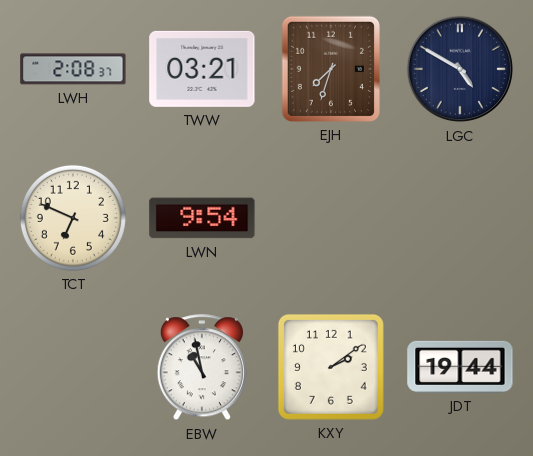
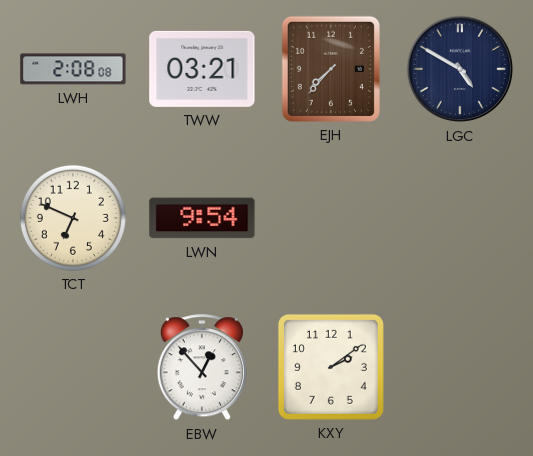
LWH: 2:08:37 -> 2:08:08
EJH: 7:33 -> 7:37
EBW: 10:58 -> 12:53
JDT: 19:44 -> none
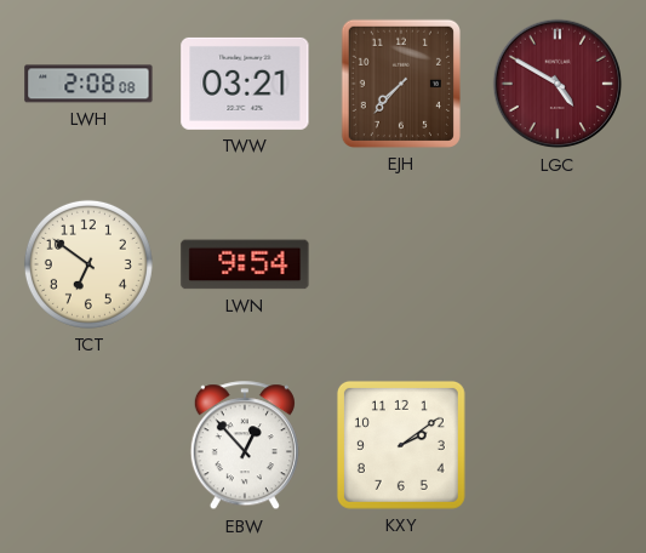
LGC dial: navy -> burgundy
TCT: 6:49 -> 6:51
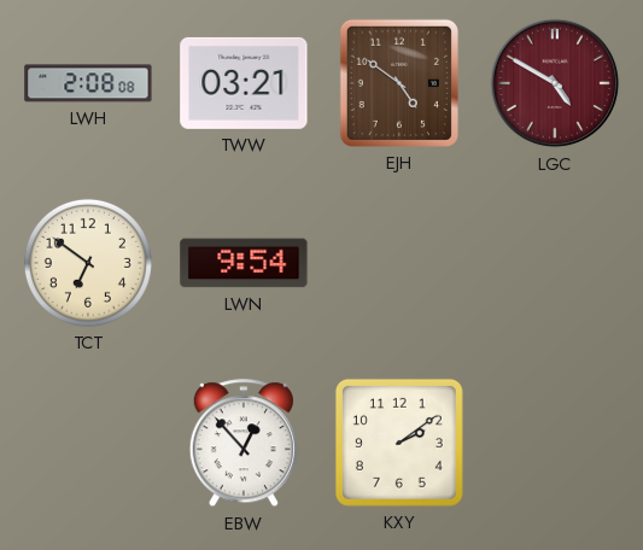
EJH: 7:37 -> 4:51
